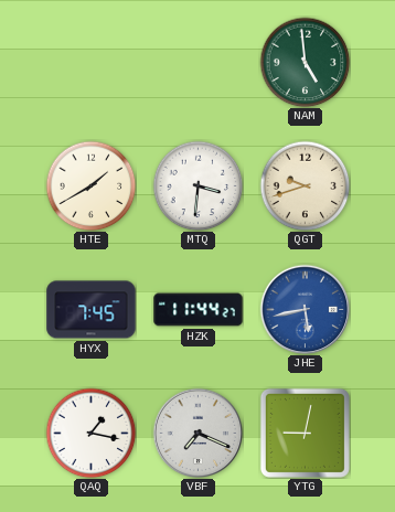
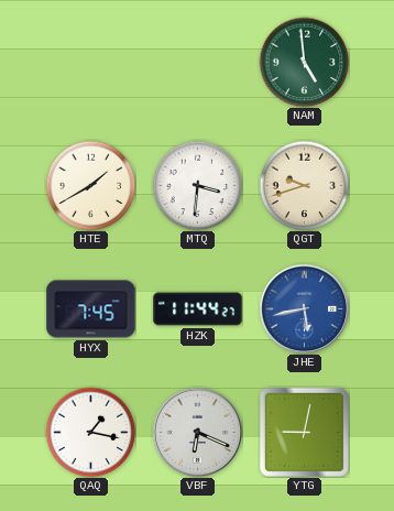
VBF: 7:19 -> 6:19
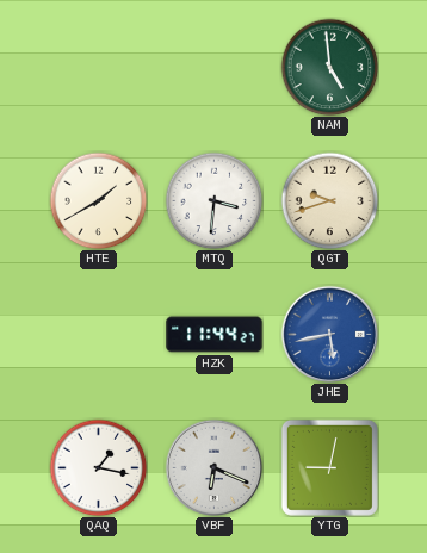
HYX: 7:45 -> none
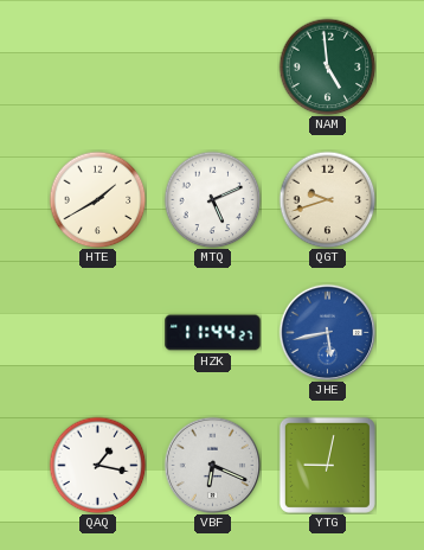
MTQ: 3:31 -> 5:11
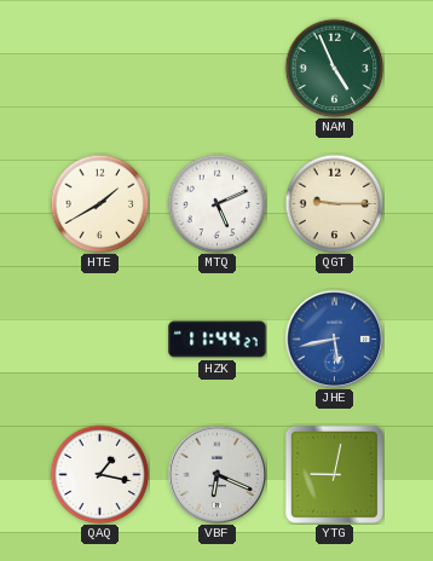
NAM: 4:59 -> 4:56
QGT: 9:42 -> 9:15
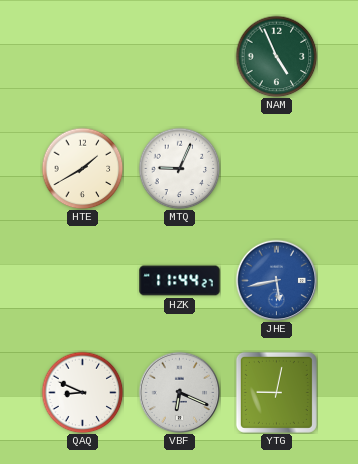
MTQ: 5:11 -> 9:04
QGT: 9:15 -> none
QAQ: 1:17 -> 8:49
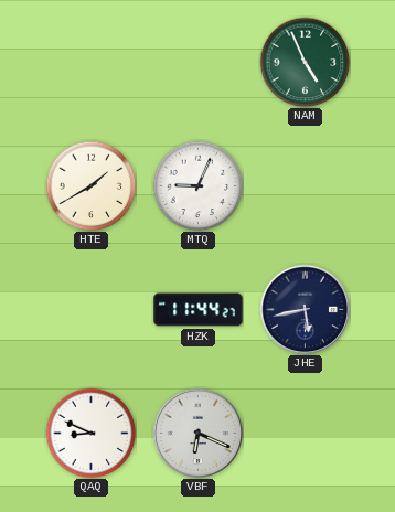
JHE dial: blue -> navy
YTG: 9:02 -> none
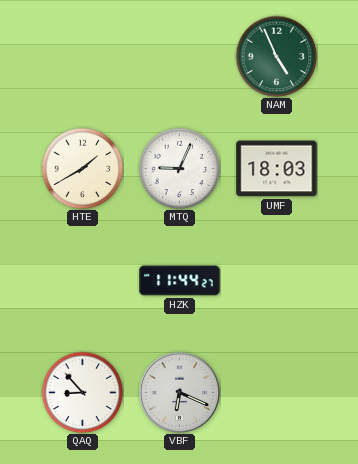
UMF: none -> 18:03
JHE: 5:43 -> none
QAQ: 8:49 -> 8:53
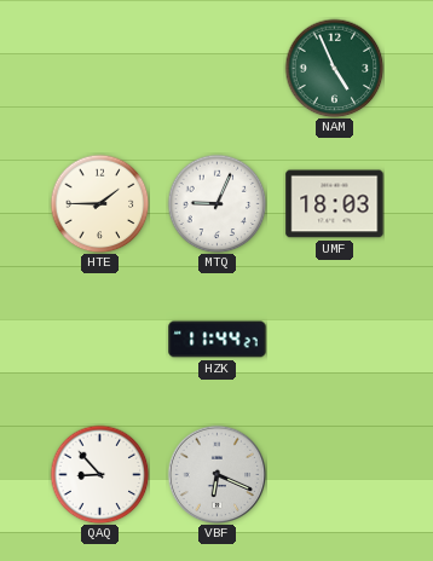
HTE: 1:40 -> 1:45
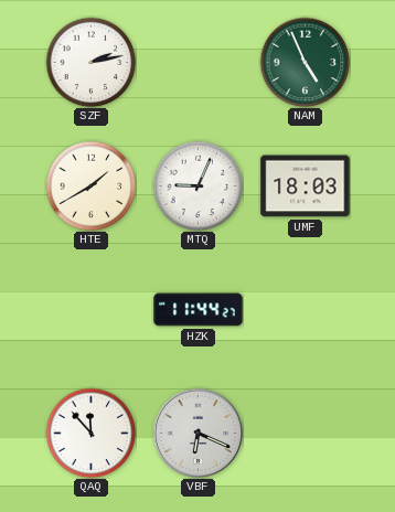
SZF: none -> 2:13
HTE: 1:45 -> 1:40
QAQ: 8:53 -> 11:53
